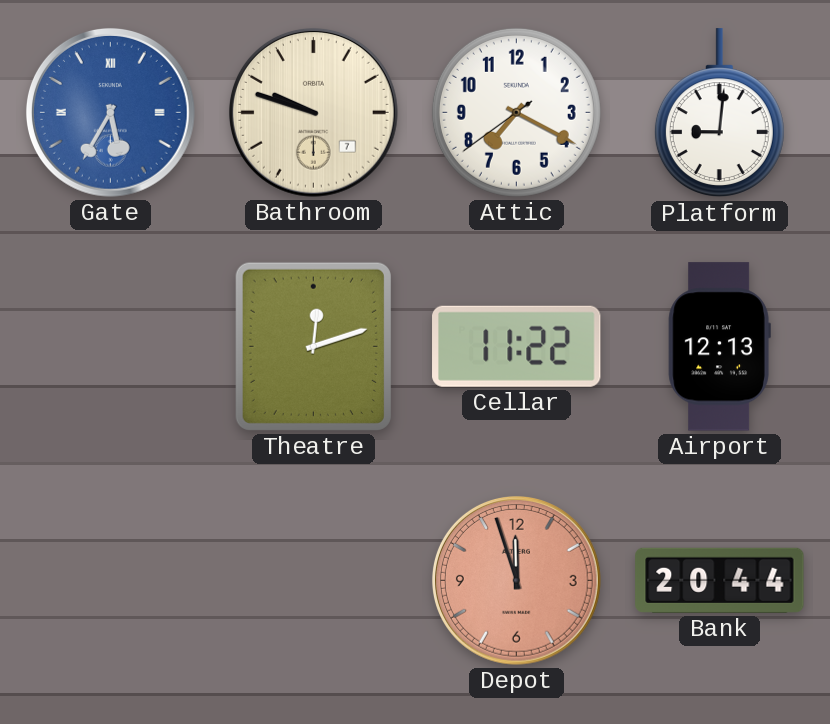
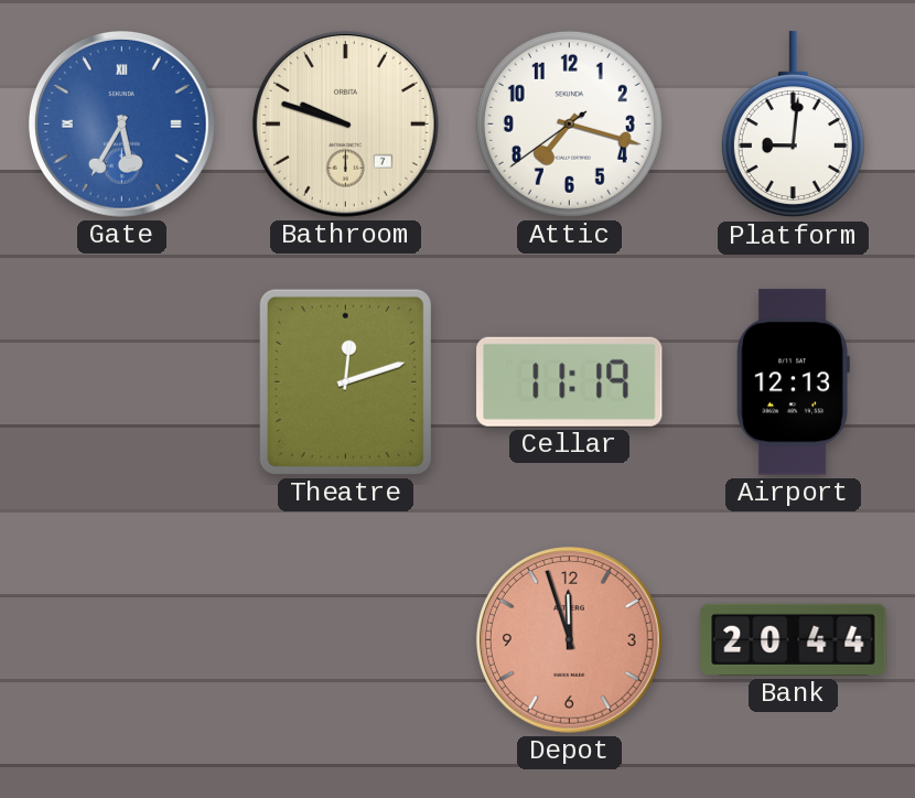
Attic: 7:19 -> 7:17
Cellar: 11:22 -> 11:19
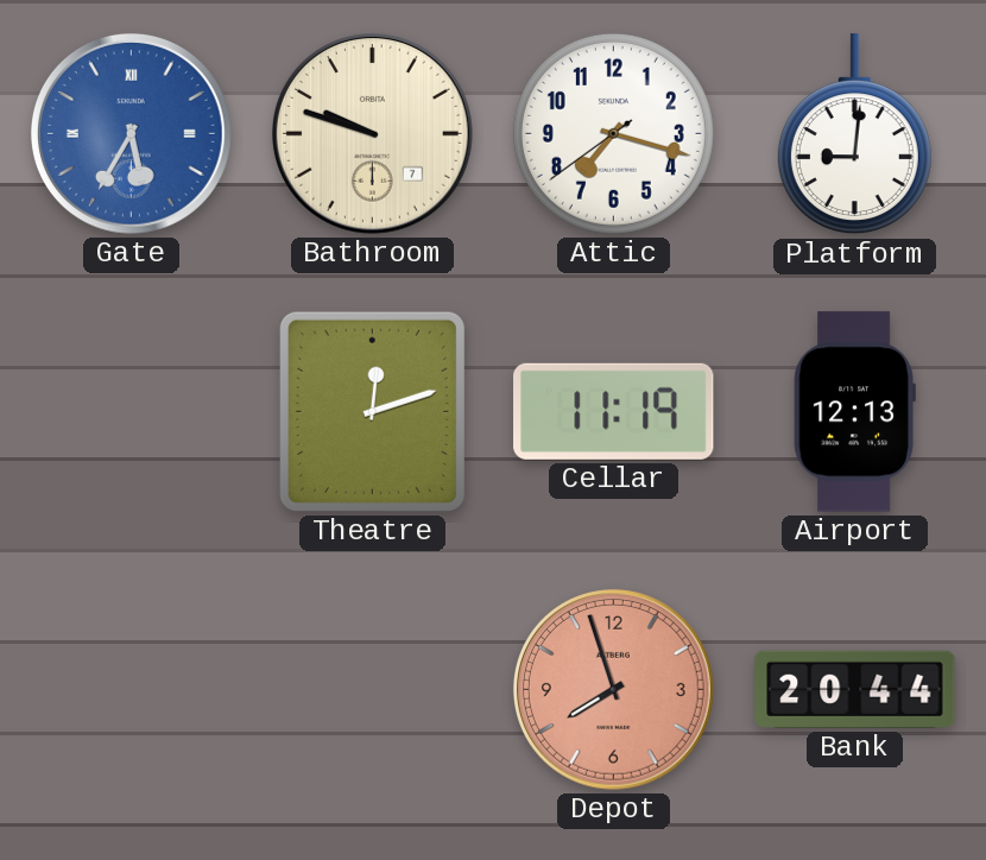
Depot: 11:57 -> 7:57
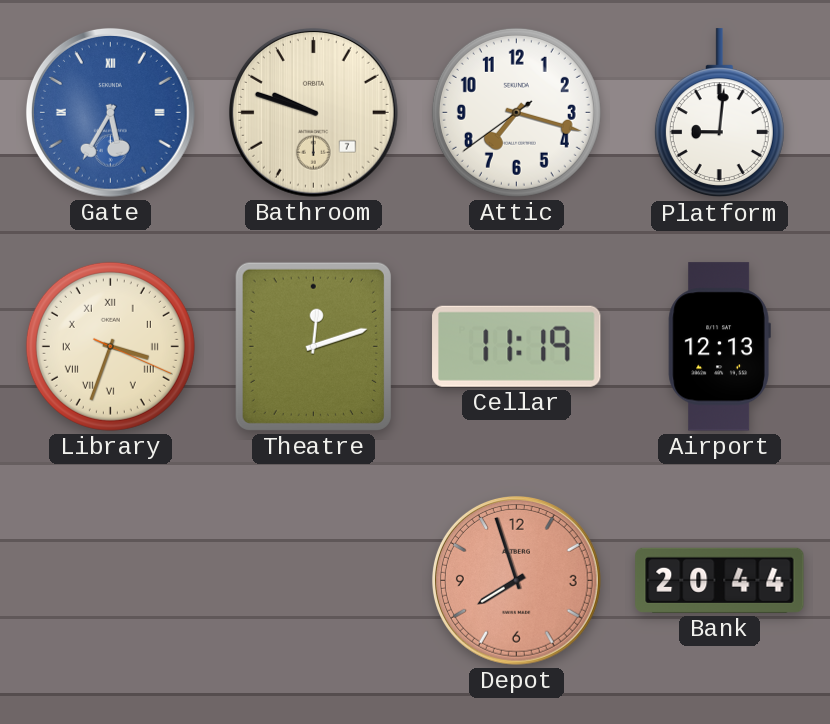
Library: none -> 3:33
